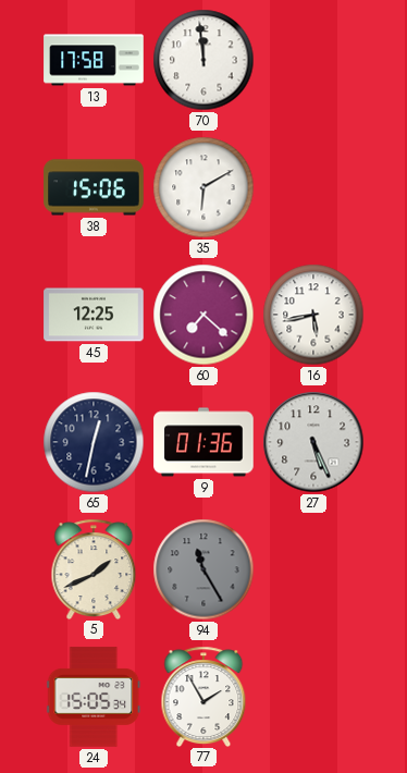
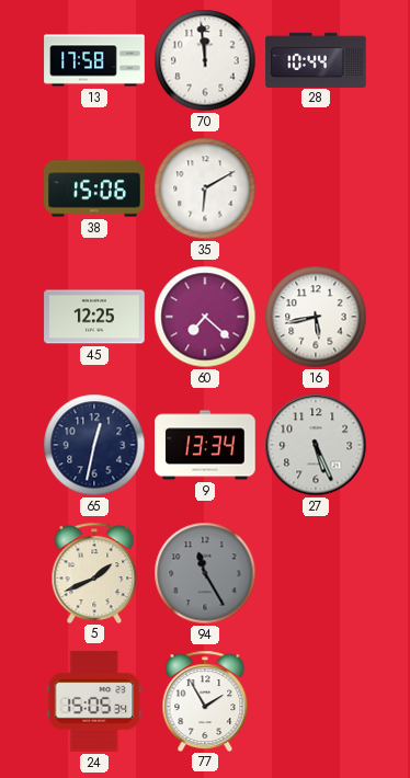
28: none -> 10:44
9: 01:36 -> 13:34
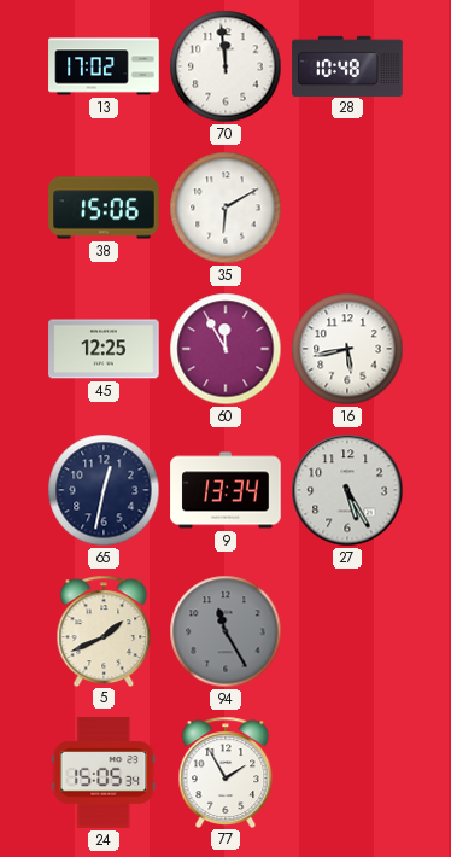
13: 17:58 -> 17:02
28: 10:44 -> 10:48
60: 7:22 -> 11:55
27: 5:26 -> 5:25
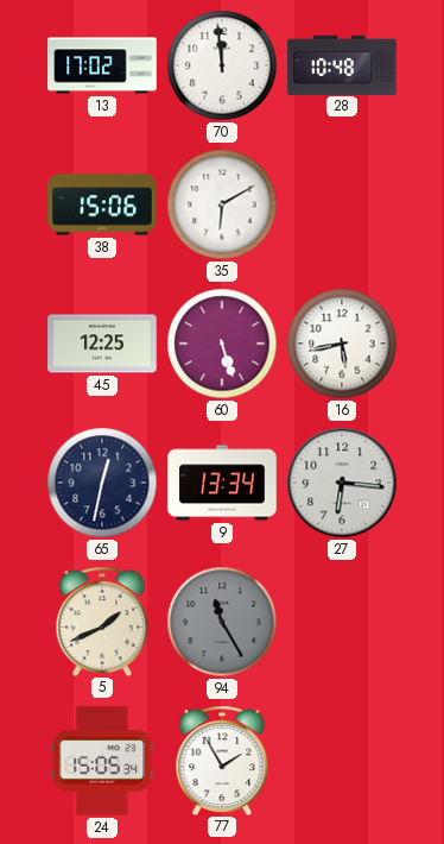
60: 11:55 -> 5:27
27: 5:25 -> 6:16
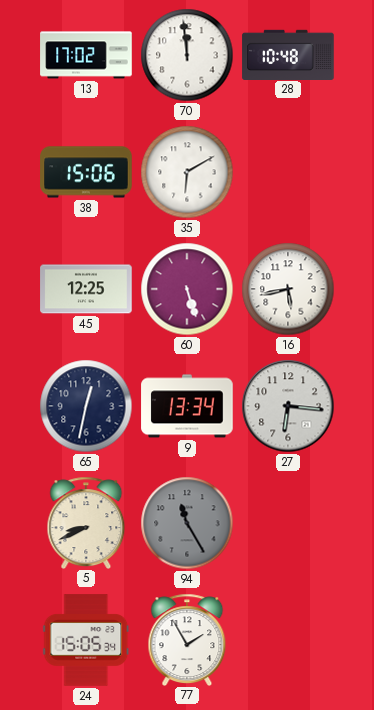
5: 1:41 -> 8:41
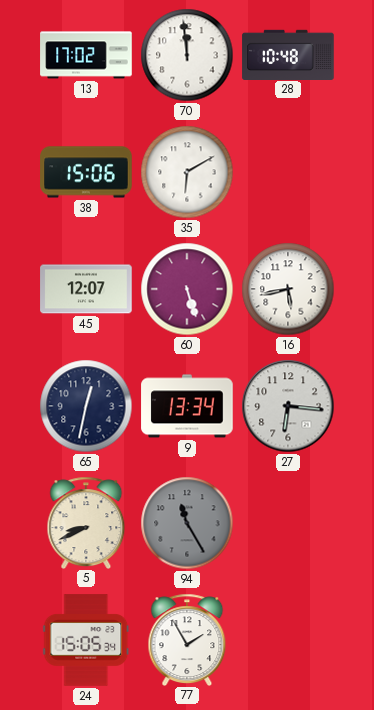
45: 12:25 -> 12:07
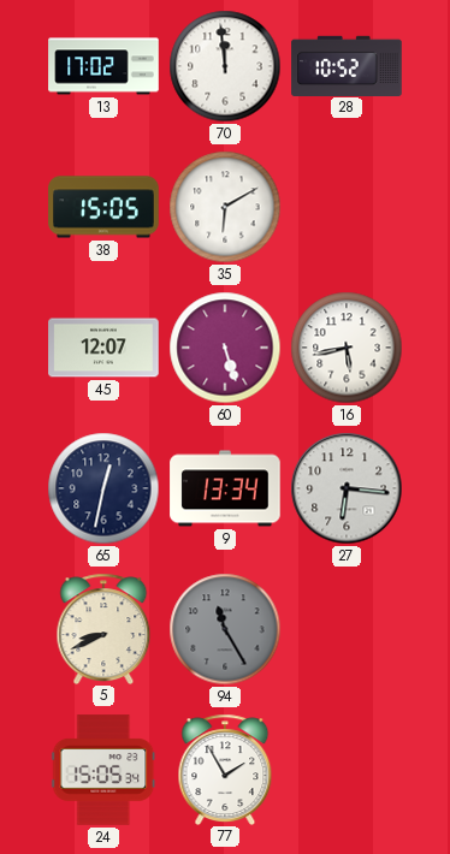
28: 10:48 -> 10:52
38: 15:06 -> 15:05
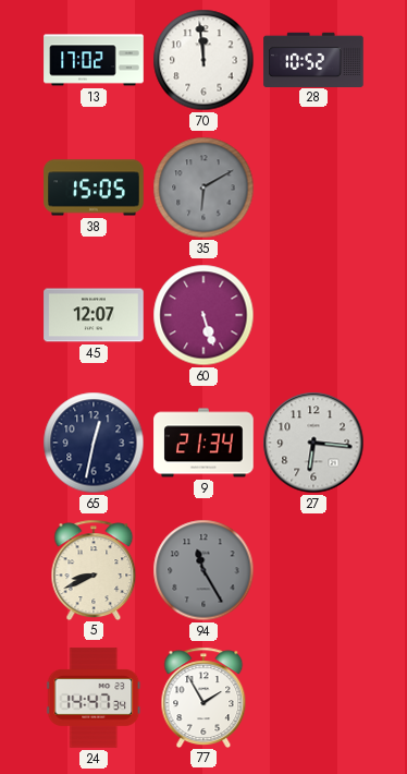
35 dial: white -> grey
16: 5:43 -> none
9: 13:34 -> 21:34
24: 15:05 -> 14:47
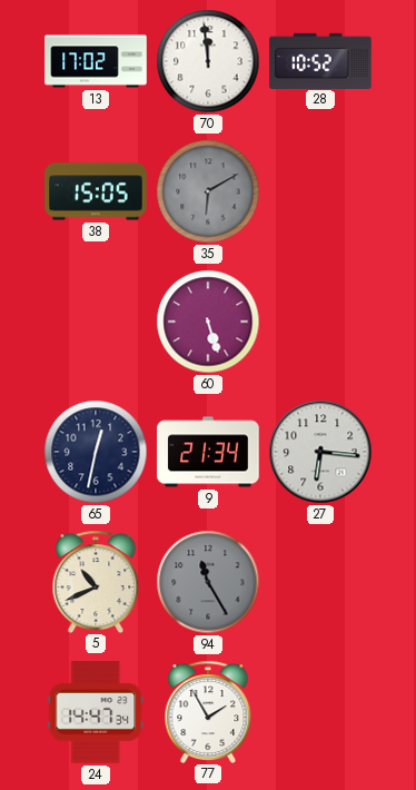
45: 12:07 -> none
5: 8:41 -> 10:41
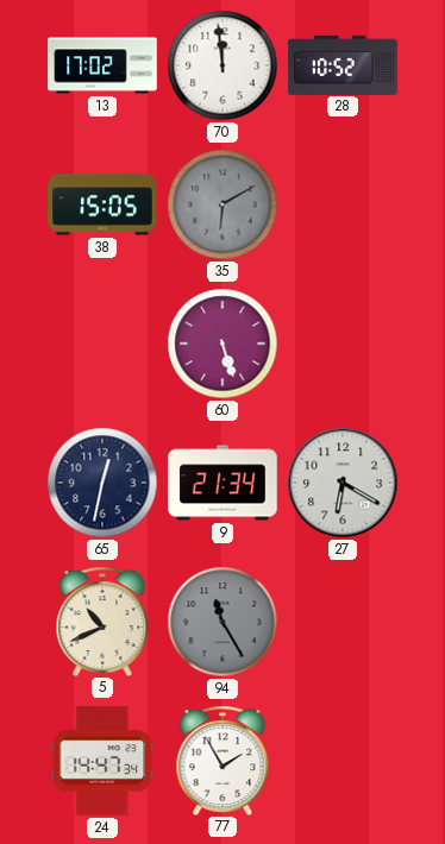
27: 6:16 -> 6:20
